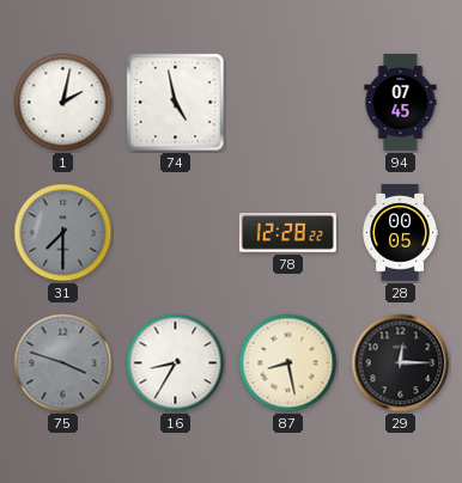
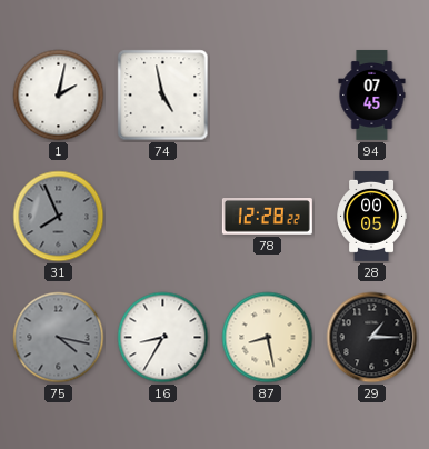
31: 7:30 -> 7:56
75: 3:48 -> 4:17
29: 12:15 -> 1:15
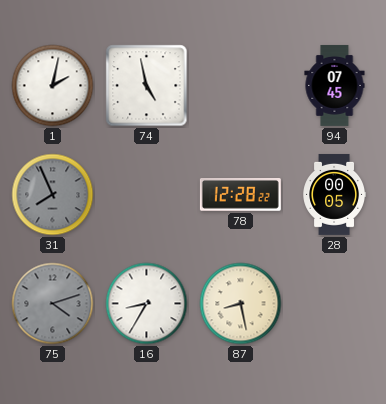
75: 4:17 -> 4:12
29: 1:15 -> none
